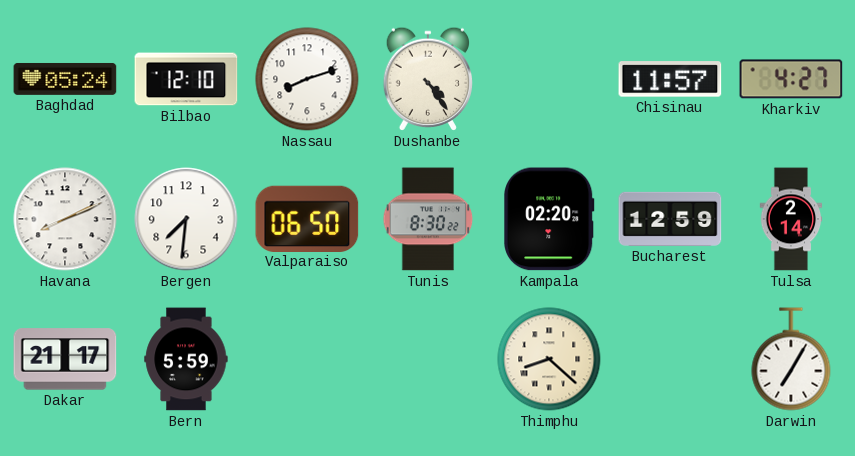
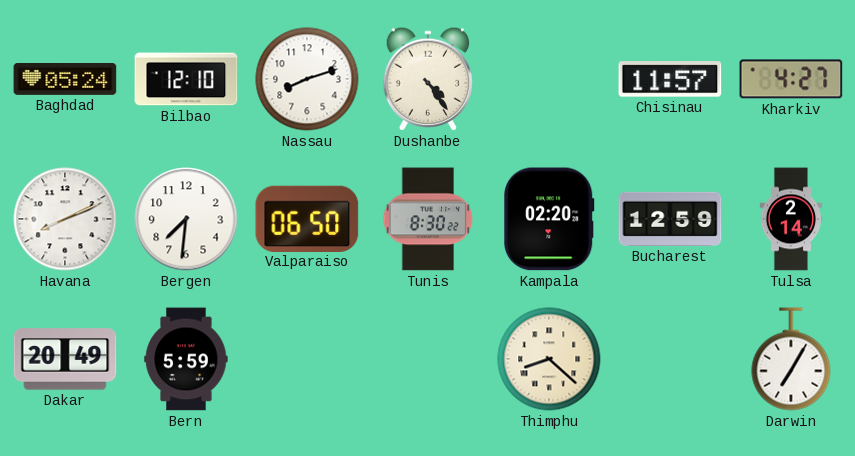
Dakar: 21:17 -> 20:49
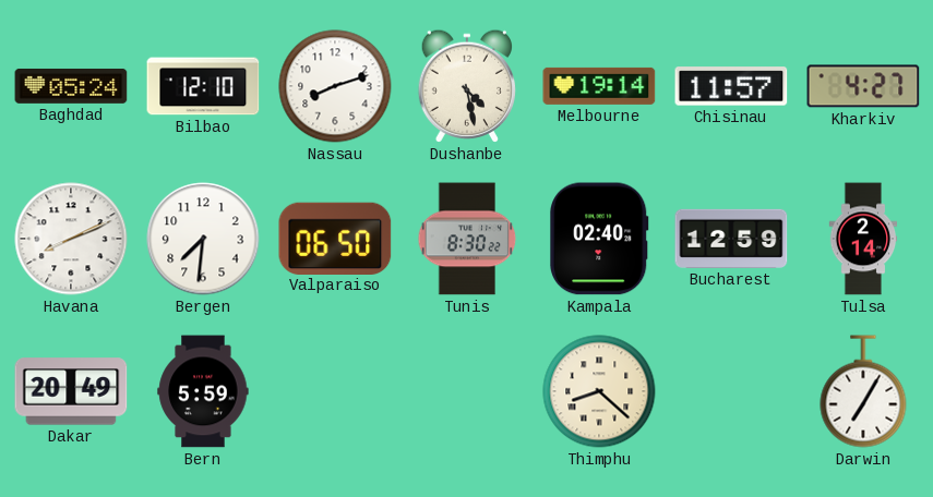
Dushanbe: 4:24 -> 4:28
Melbourne: none -> 19:14
Kampala: 02:20 -> 02:40
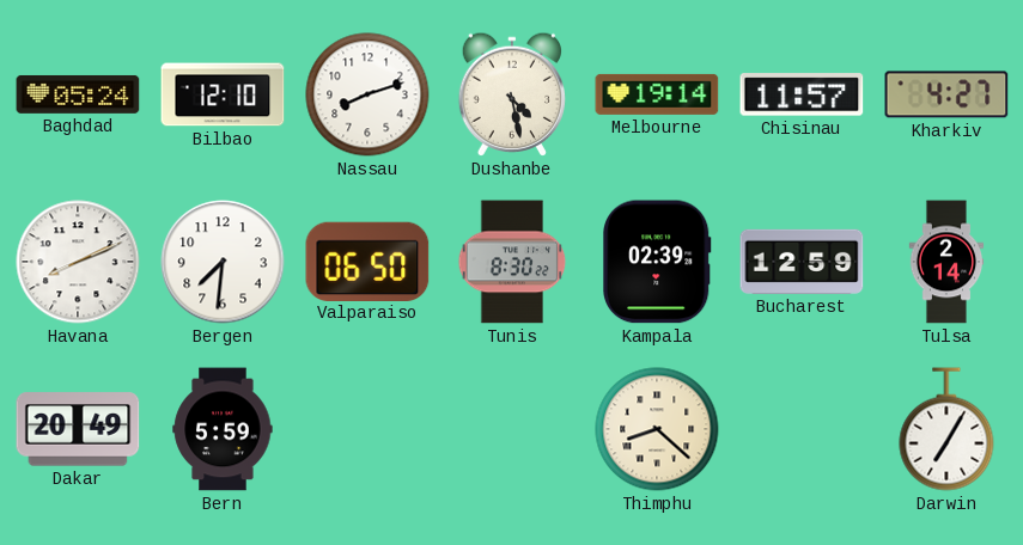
Kampala: 02:40 -> 02:39
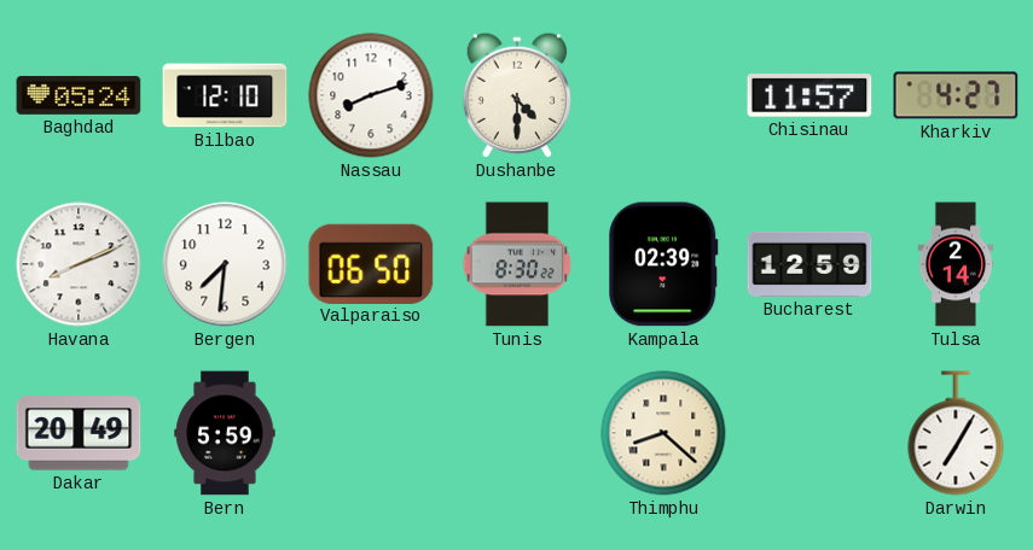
Dushanbe: 4:28 -> 4:30
Melbourne: 19:14 -> none
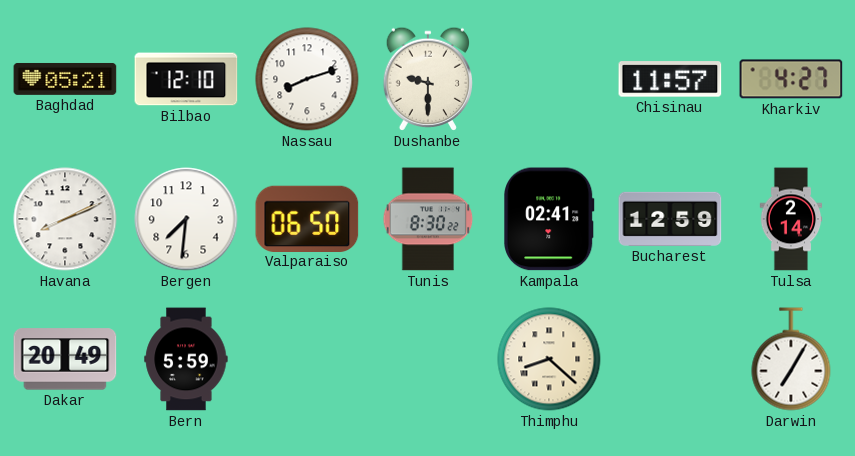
Baghdad: 05:24 -> 05:21
Dushanbe: 4:30 -> 9:30
Kampala: 02:39 -> 02:41
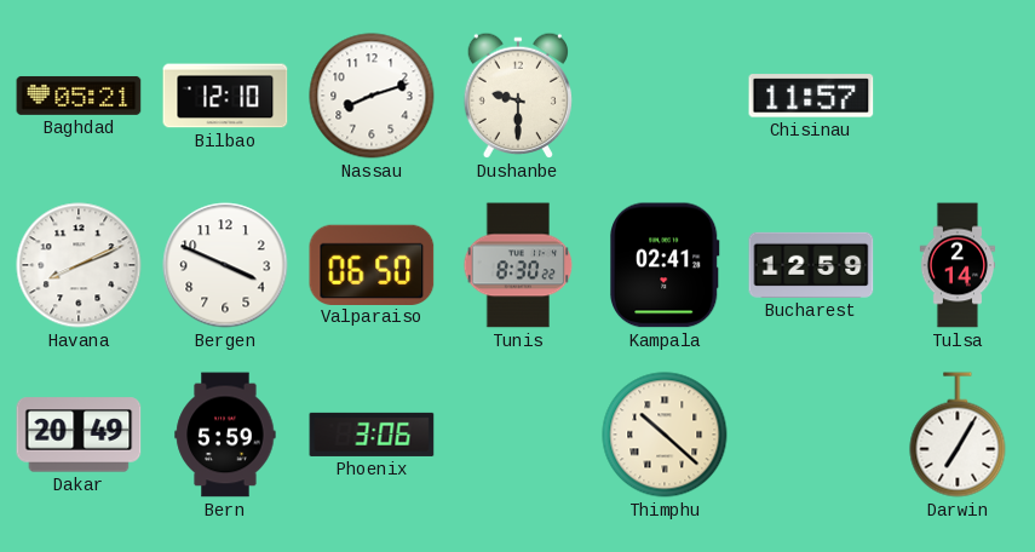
Kharkiv: 4:27 -> none
Bergen: 7:31 -> 3:49
Phoenix: none -> 3:06
Thimphu: 8:22 -> 10:22
